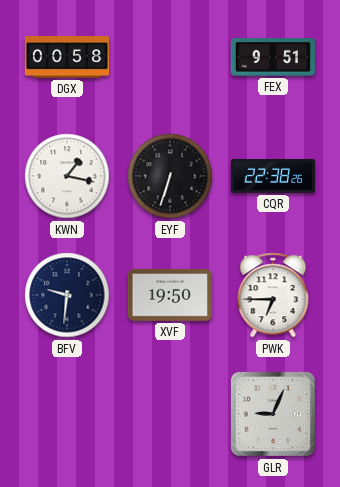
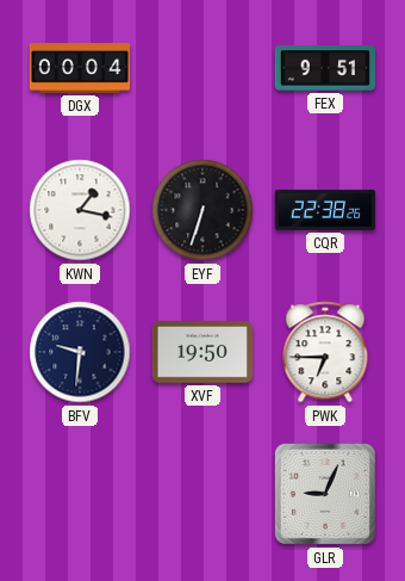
DGX: 00:58 -> 00:04
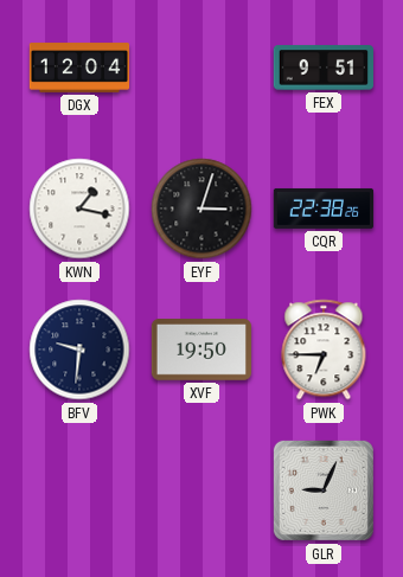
DGX: 00:04 -> 12:04
EYF: 6:33 -> 3:03
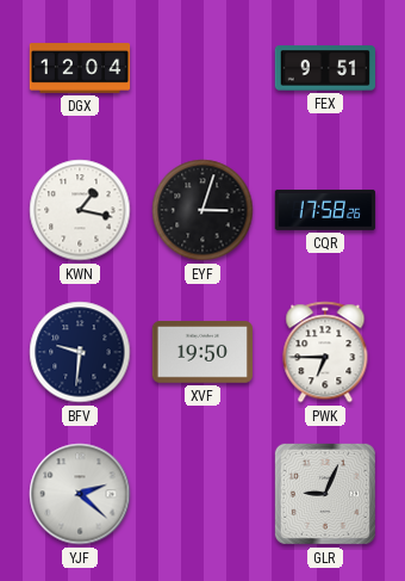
CQR: 22:38 -> 17:58
YJF: none -> 2:22
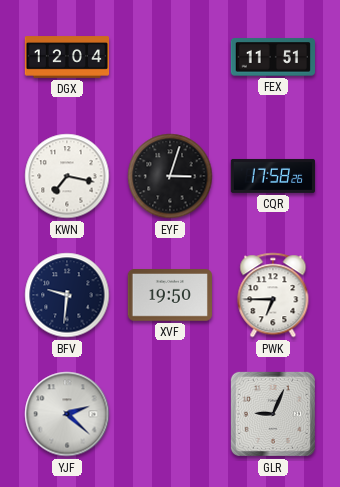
FEX: 9:51 -> 11:51
KWN: 1:17 -> 7:17
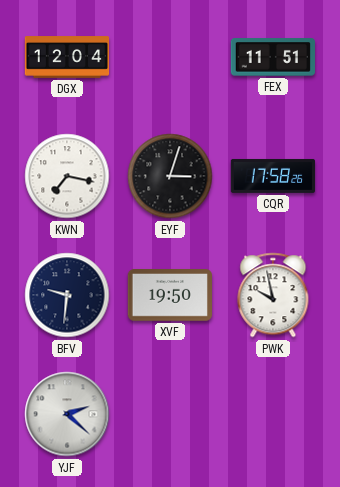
PWK: 6:45 -> 9:58
GLR: 9:04 -> none
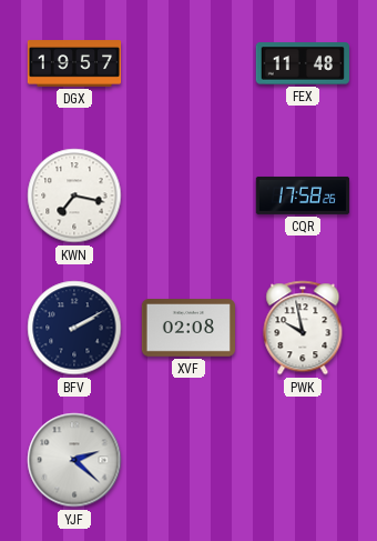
DGX: 12:04 -> 19:57
FEX: 11:51 -> 11:48
EYF: 3:03 -> none
BFV: 9:31 -> 2:10
XVF: 19:50 -> 02:08
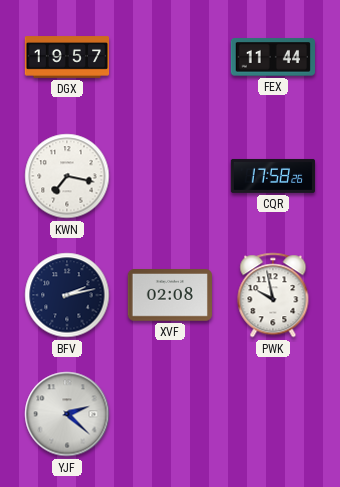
FEX: 11:48 -> 11:44
BFV: 2:10 -> 2:13
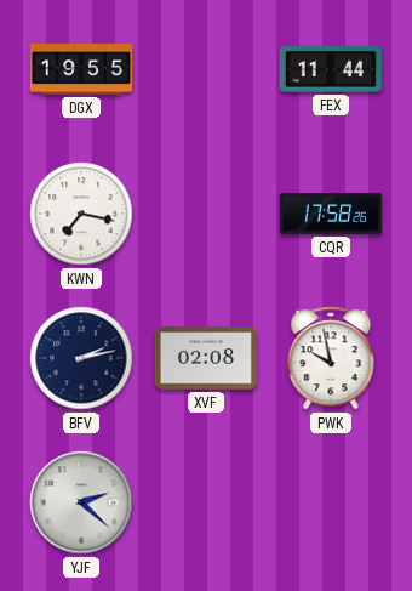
DGX: 19:57 -> 19:55
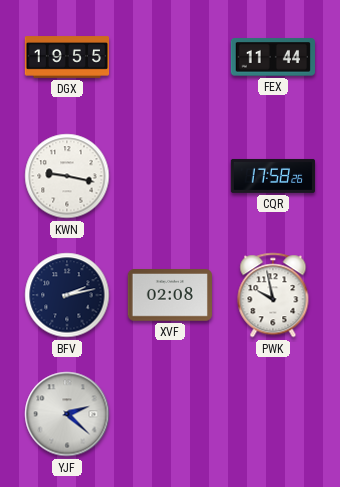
KWN: 7:17 -> 9:17
